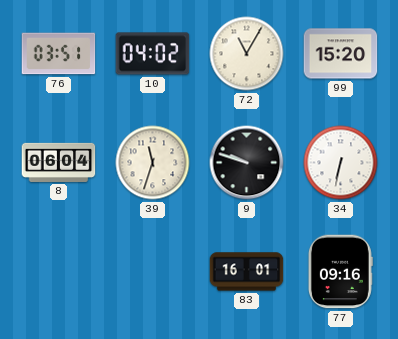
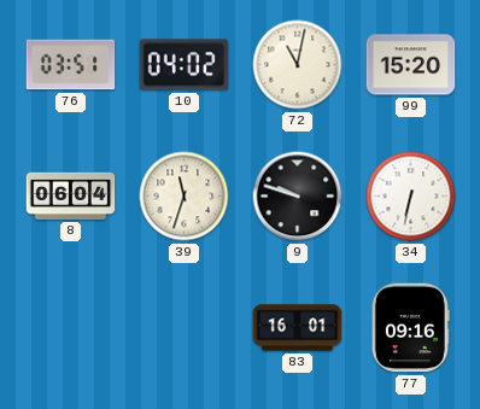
72: 11:05 -> 11:02
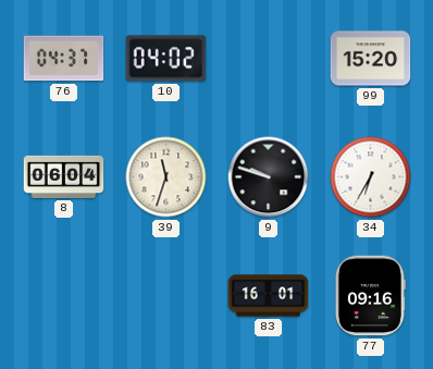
76: 03:51 -> 04:37
72: 11:02 -> none
34: 6:32 -> 6:35
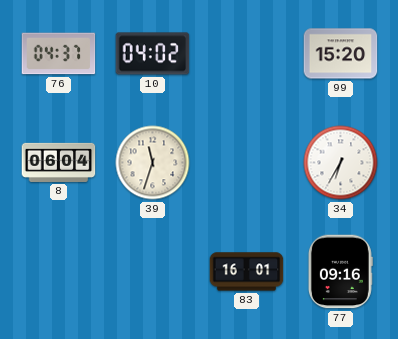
9: 9:48 -> none
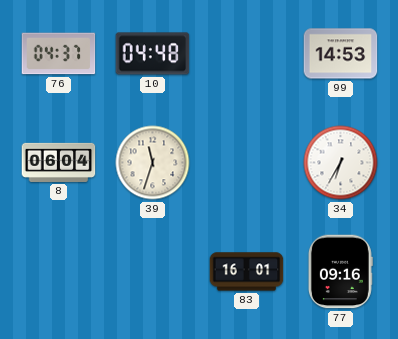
10: 04:02 -> 04:48
99: 15:20 -> 14:53
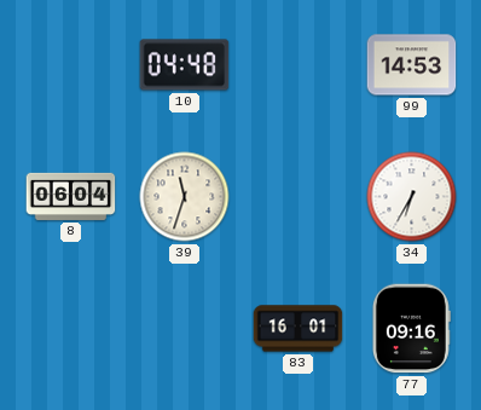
76: 04:37 -> none
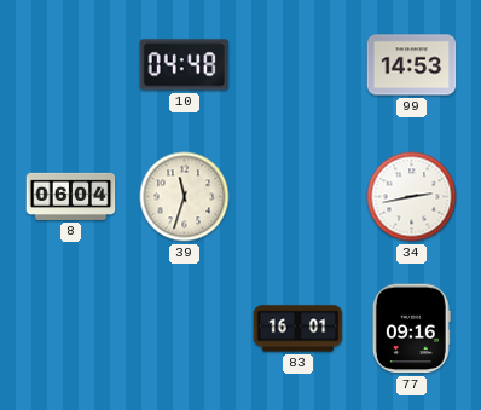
34: 6:35 -> 2:43
